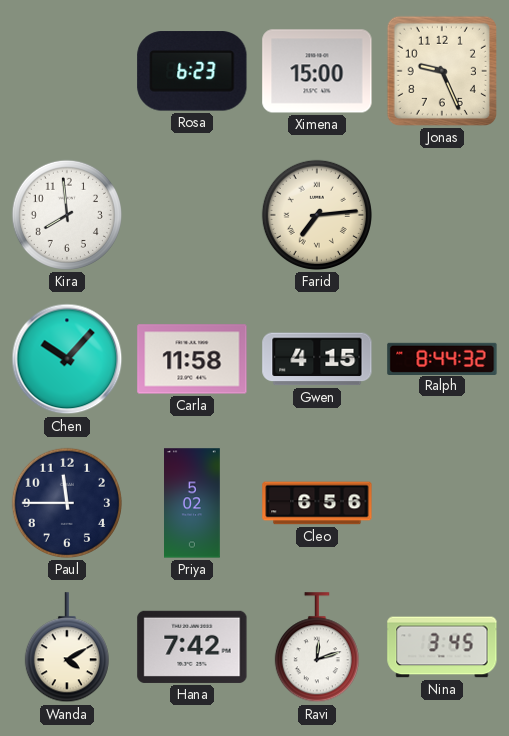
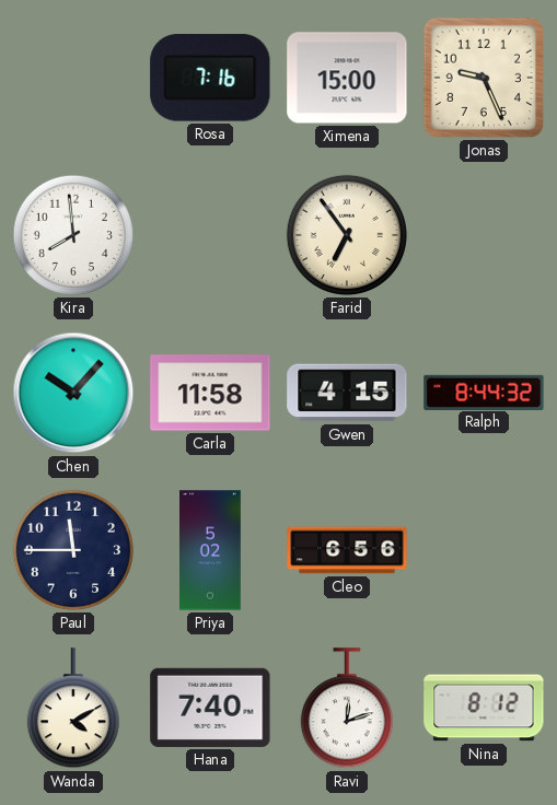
Rosa: 6:23 -> 7:16
Farid: 7:14 -> 6:54
Hana: 7:42 -> 7:40
Nina: 3:45 -> 8:12
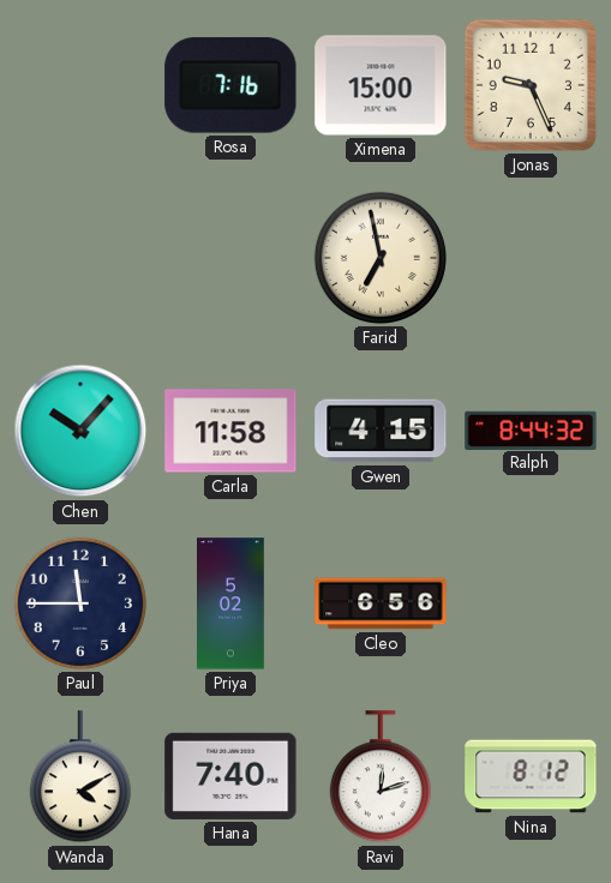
Kira: 7:59 -> none
Farid: 6:54 -> 6:58
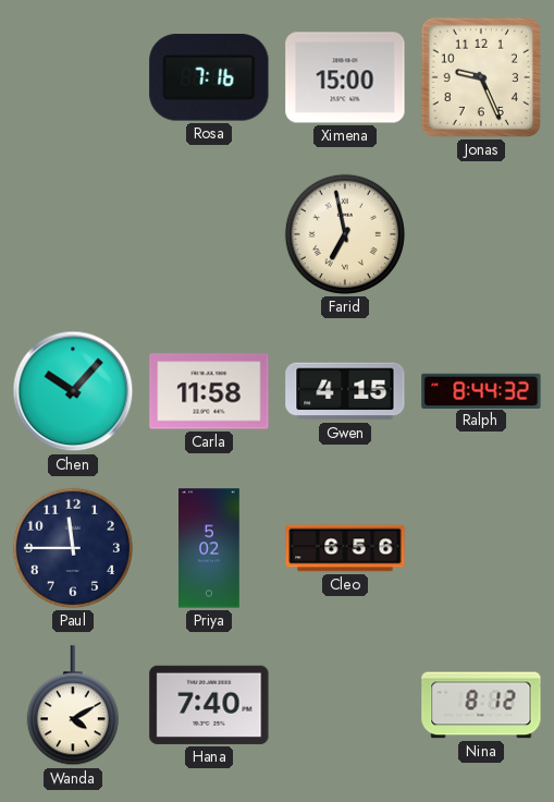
Ravi: 12:12 -> none
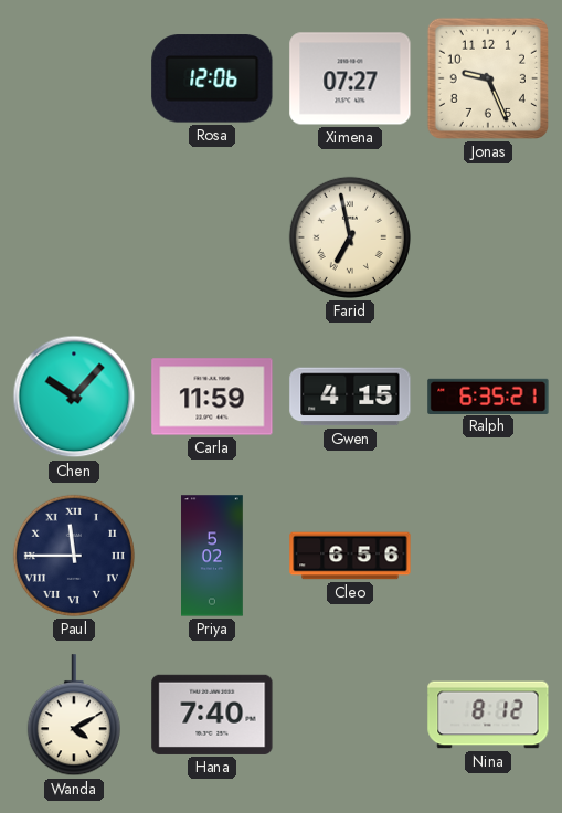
Rosa: 7:16 -> 12:06
Ximena: 15:00 -> 07:27
Carla: 11:58 -> 11:59
Ralph: 8:44 -> 6:35
Paul numerals: Arabic -> Roman
